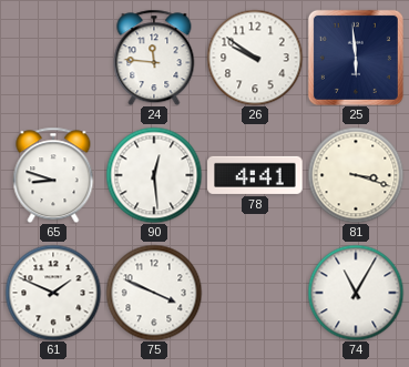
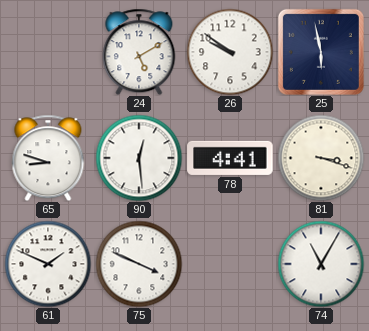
24: 11:46 -> 5:10
25: 5:59 -> 5:58
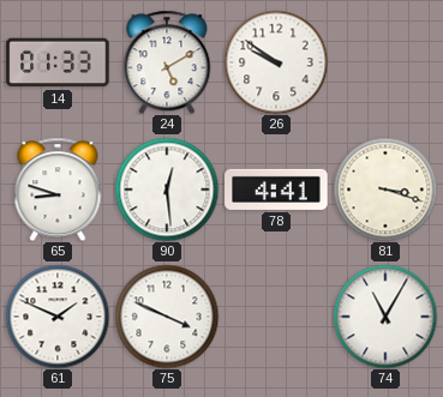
14: none -> 01:33
25: 5:58 -> none
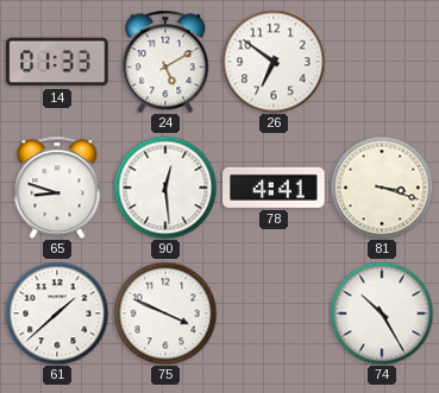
26: 9:51 -> 6:51
61: 1:49 -> 1:38
74: 11:05 -> 10:25
